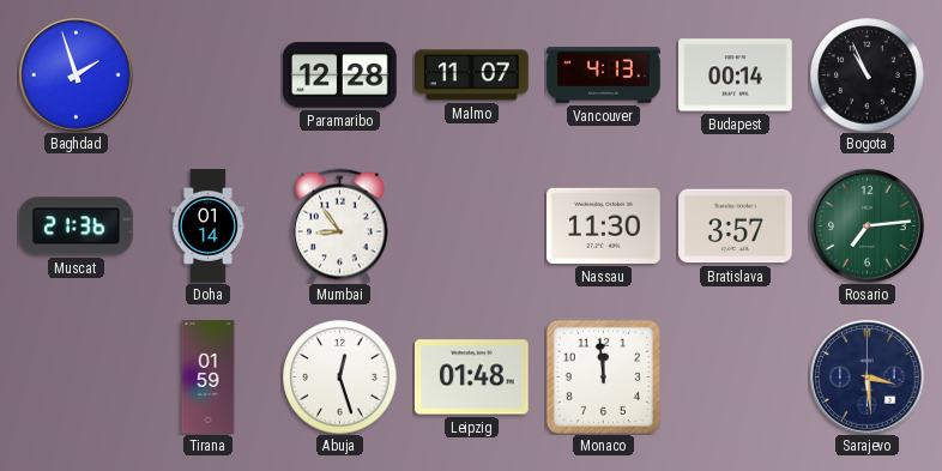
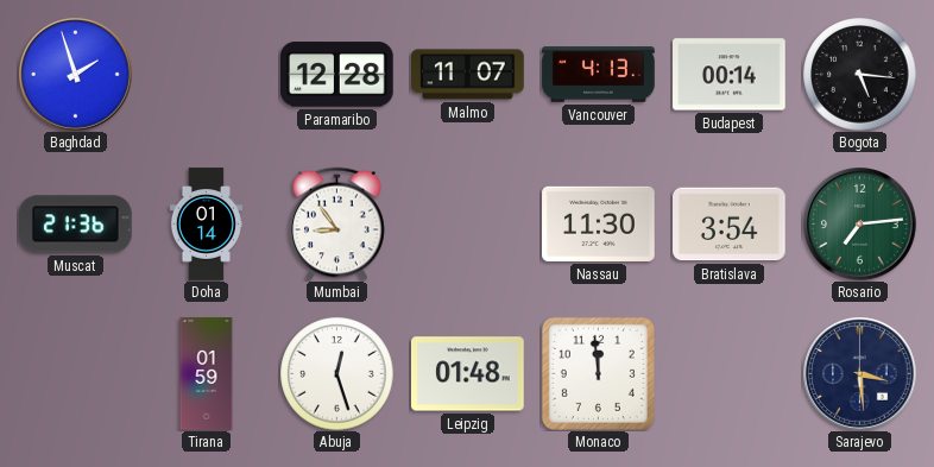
Bogota: 10:56 -> 5:16
Bratislava: 3:57 -> 3:54
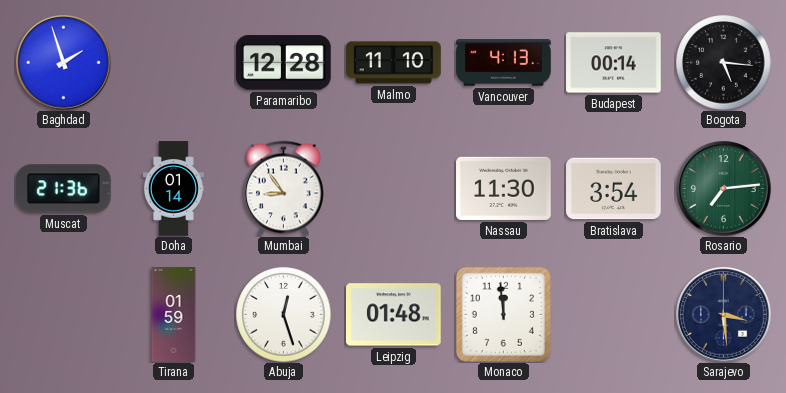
Malmo: 11:07 -> 11:10
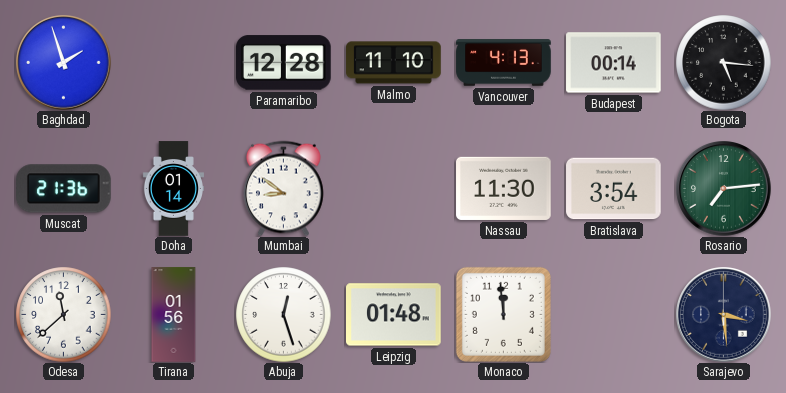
Mumbai: 8:54 -> 8:51
Odesa: none -> 11:38
Tirana: 01:59 -> 01:56
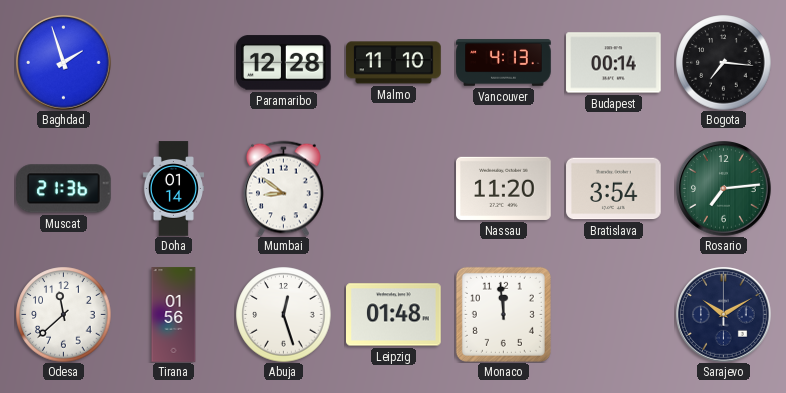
Bogota: 5:16 -> 7:16
Nassau: 11:30 -> 11:20
Sarajevo: 3:29 -> 10:10
